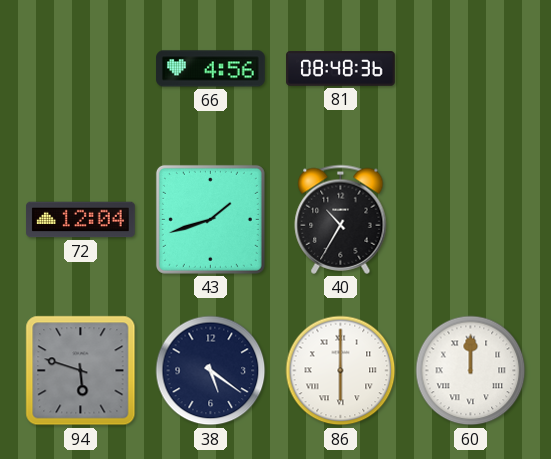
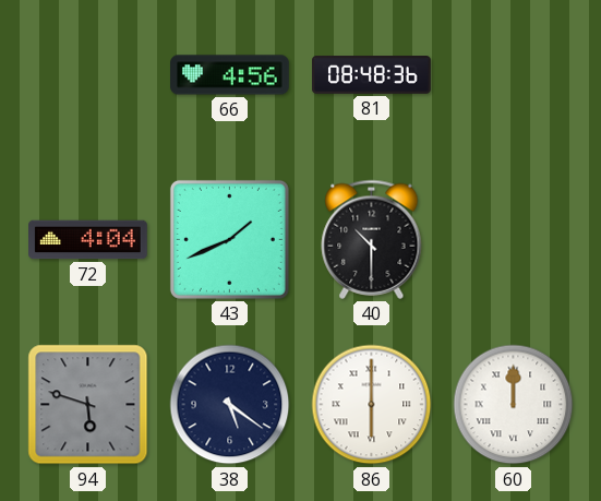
72: 12:04 -> 4:04
43: 1:42 -> 1:41
40: 10:35 -> 10:30
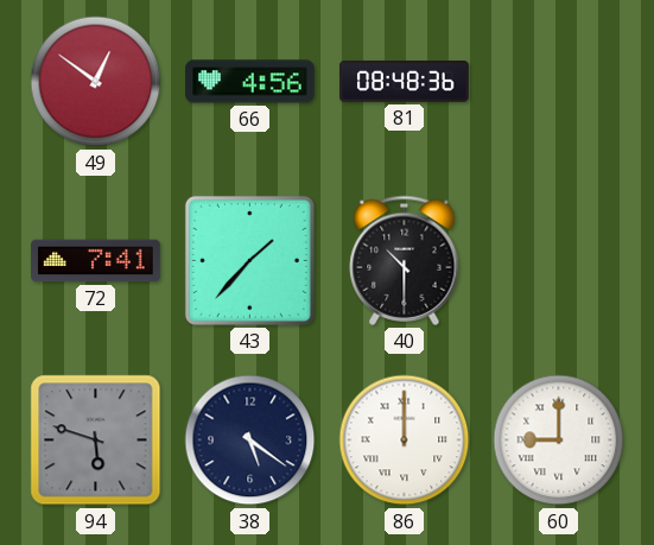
49: none -> 12:51
72: 4:04 -> 7:41
43: 1:41 -> 1:37
86: 6:00 -> 12:00
60: 12:00 -> 9:00
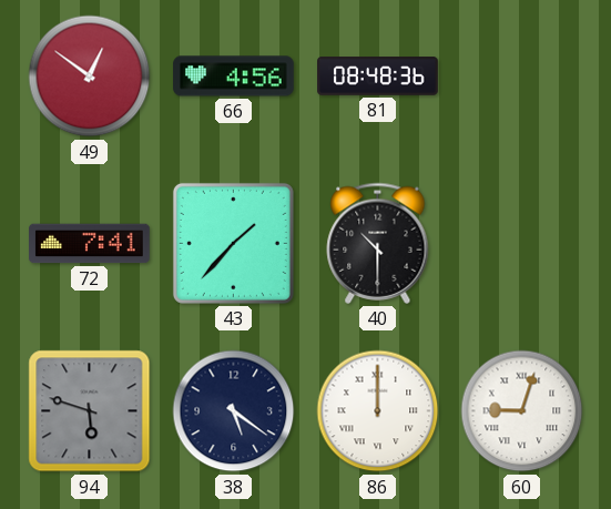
60: 9:00 -> 9:03
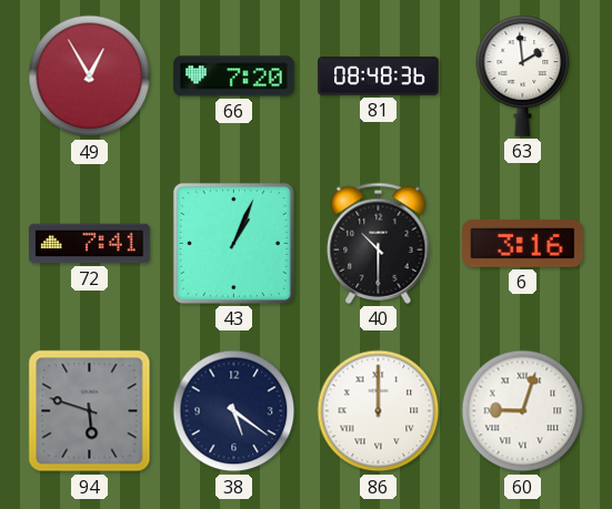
49: 12:51 -> 12:55
66: 4:56 -> 7:20
63: none -> 1:59
43: 1:37 -> 1:04
6: none -> 3:16
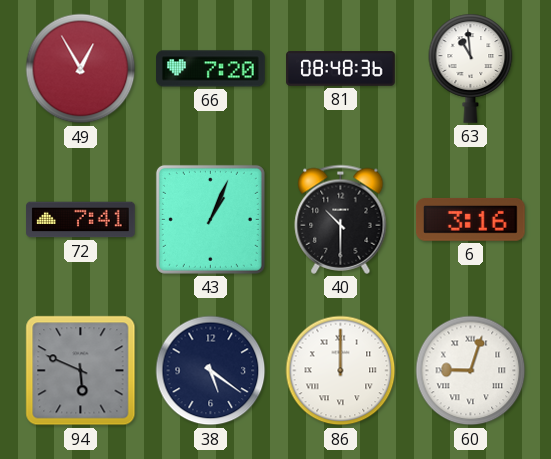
63: 1:59 -> 10:59
94: 5:48 -> 5:49
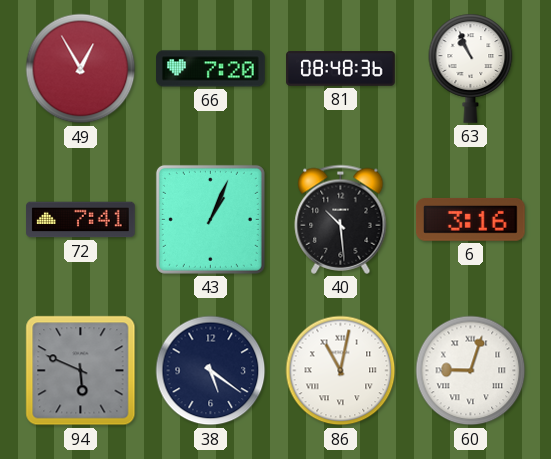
63: 10:59 -> 10:56
40: 10:30 -> 10:29
86: 12:00 -> 11:02
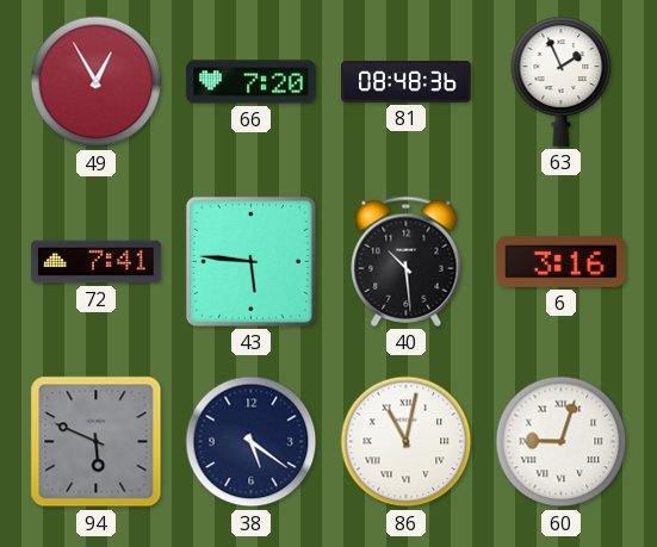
63: 10:56 -> 1:56
43: 1:04 -> 5:46
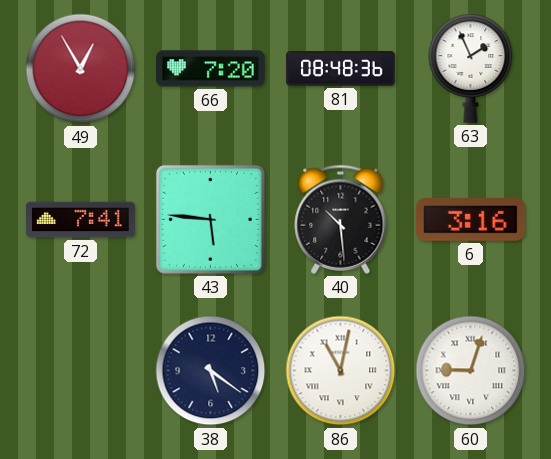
94: 5:49 -> none
